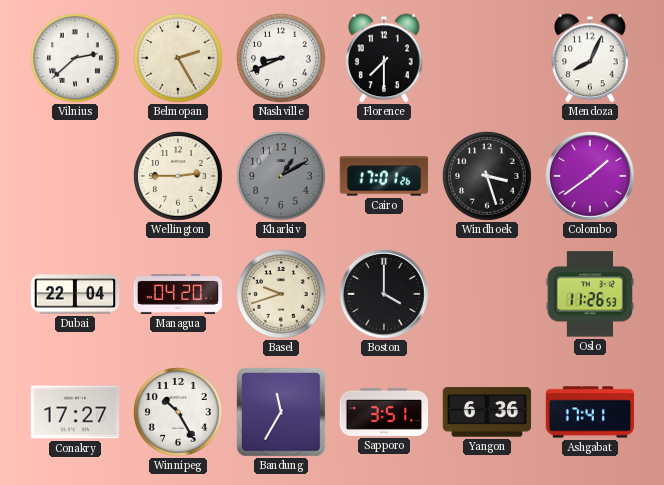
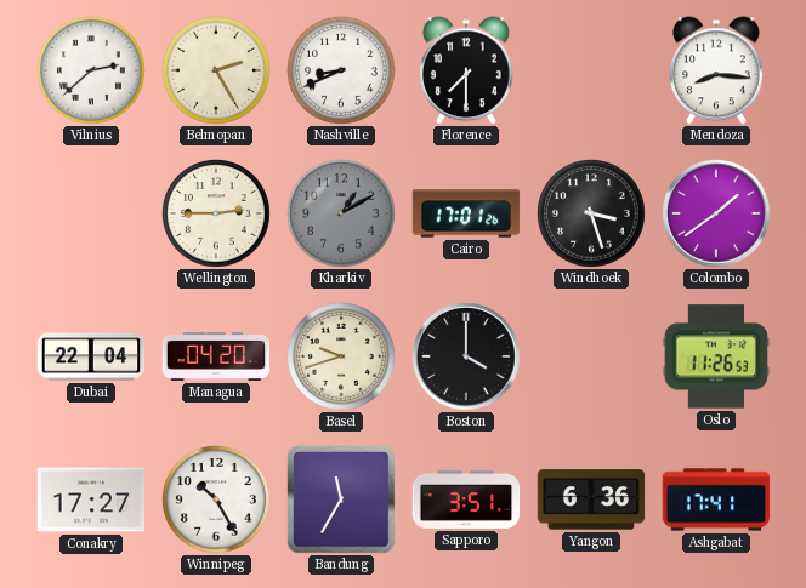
Mendoza: 8:04 -> 8:16
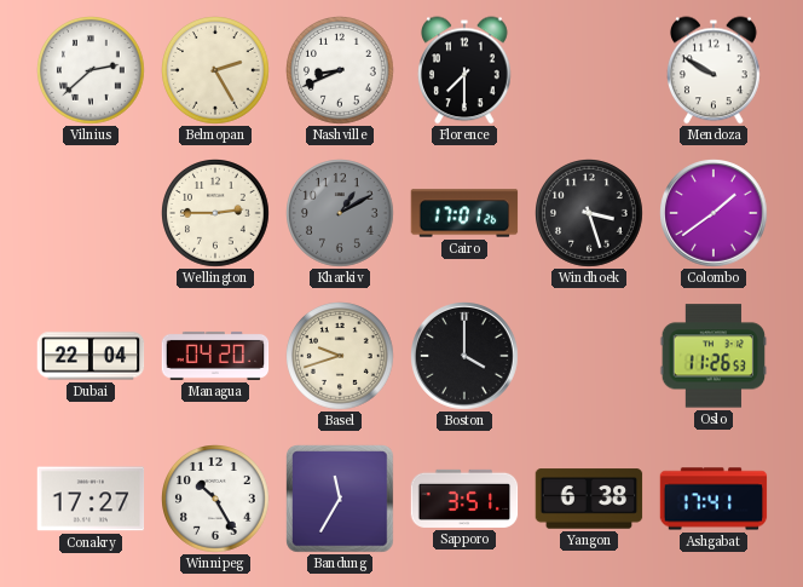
Mendoza: 8:16 -> 9:50
Yangon: 6:36 -> 6:38
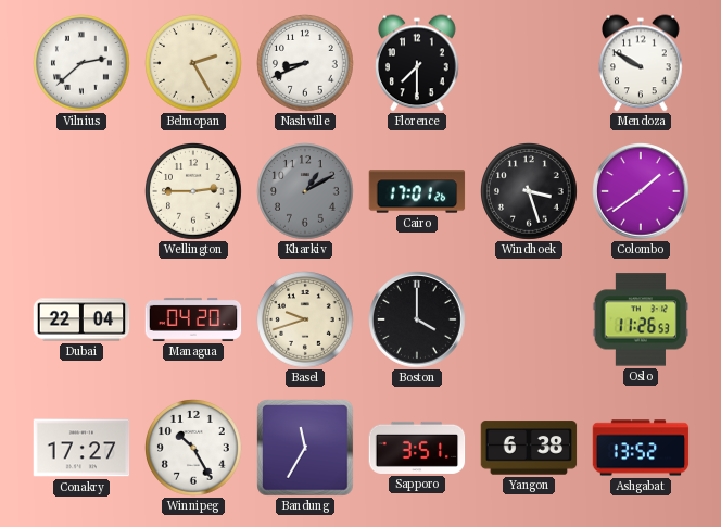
Ashgabat: 17:41 -> 13:52
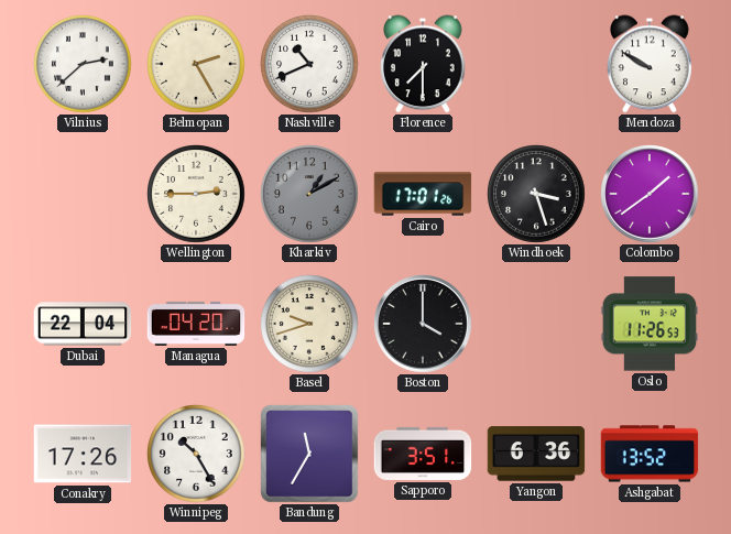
Nashville: 8:41 -> 10:41
Conakry: 17:27 -> 17:26
Yangon: 6:38 -> 6:36
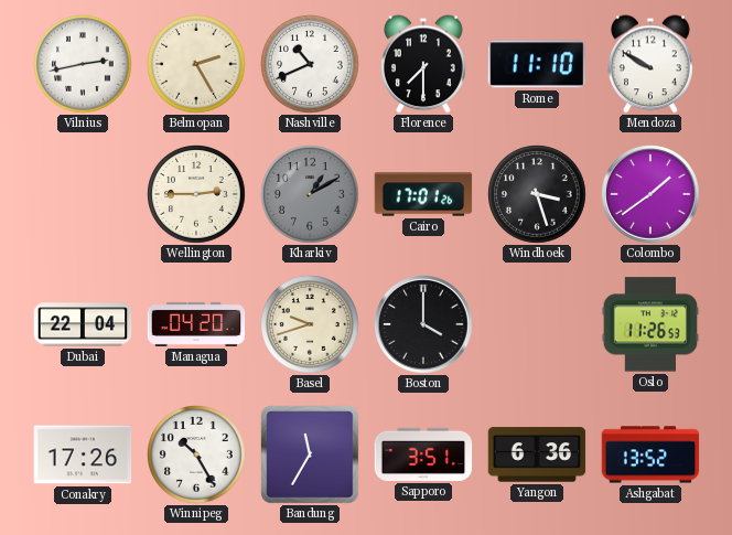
Vilnius: 2:38 -> 2:43
Rome: none -> 11:10
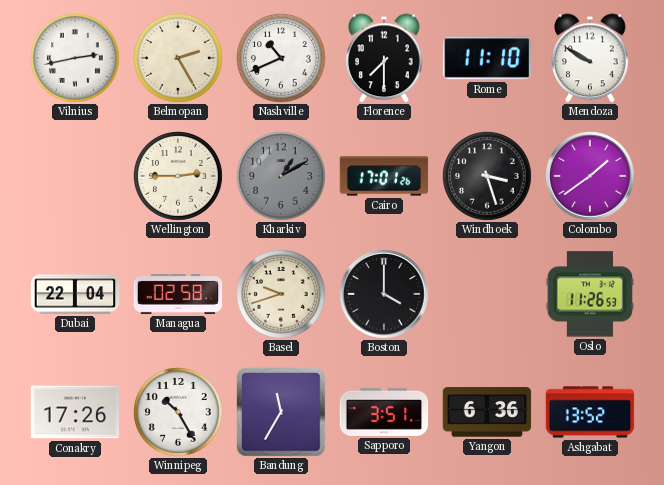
Managua: 04:20 -> 02:58
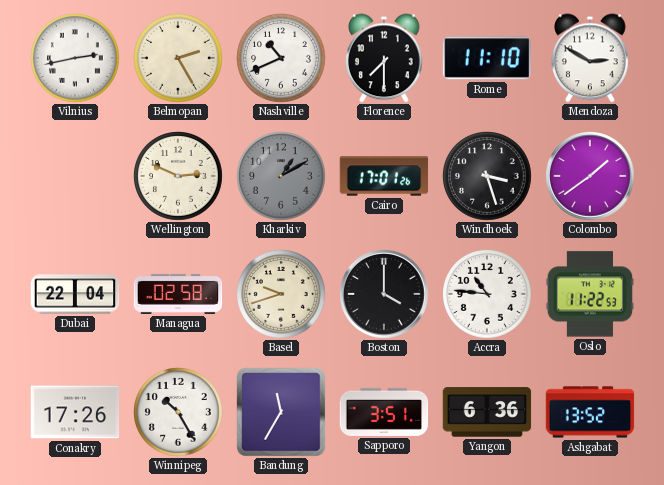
Mendoza: 9:50 -> 2:50
Wellington: 2:45 -> 2:49
Accra: none -> 10:46
Oslo: 11:26 -> 11:22
